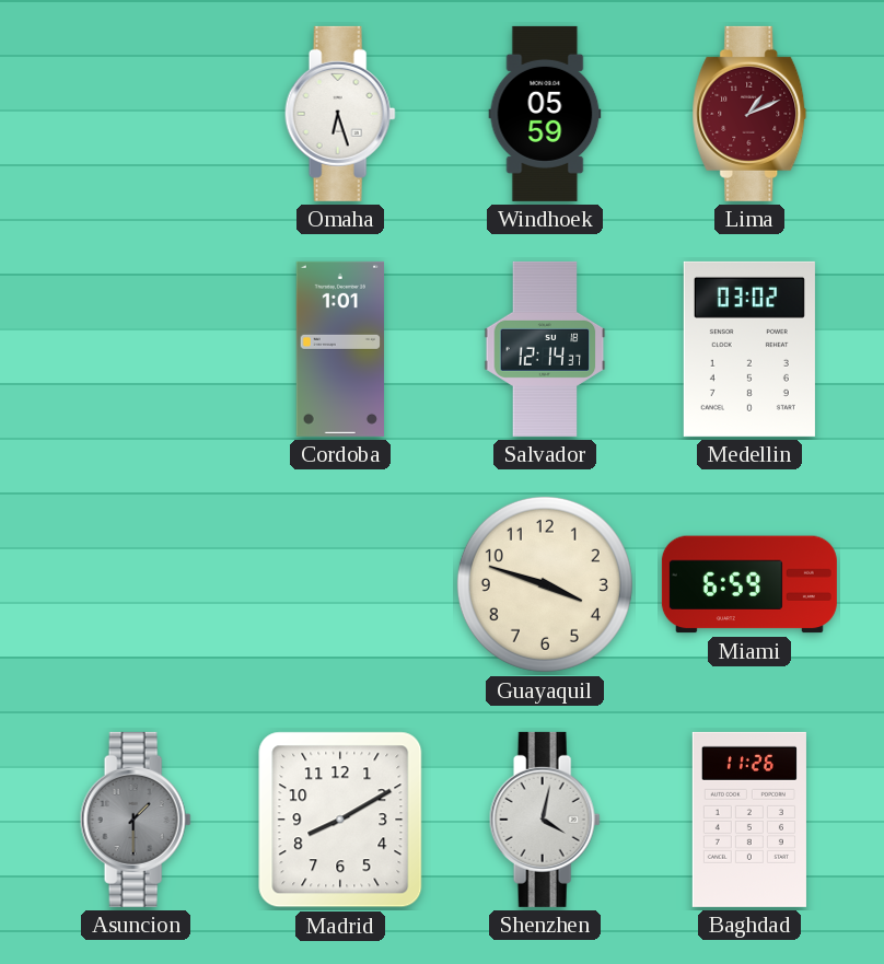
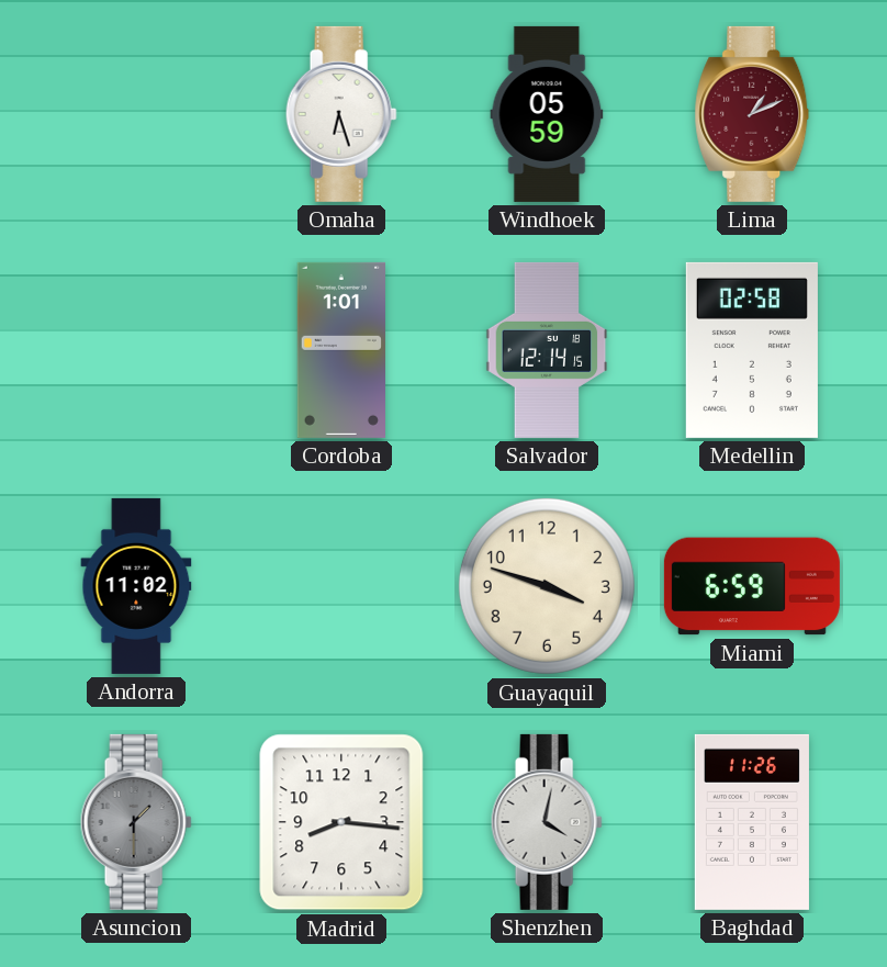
Salvador: 12:14:37 -> 12:14:15
Medellin: 03:02 -> 02:58
Andorra: none -> 11:02
Madrid: 8:10 -> 8:16
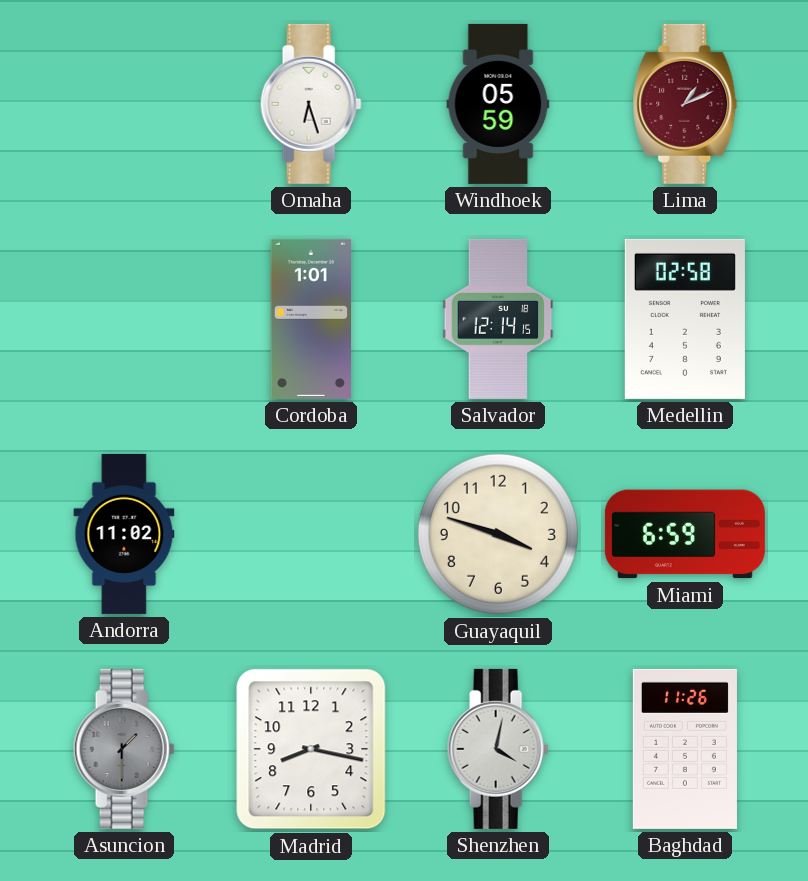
Madrid: 8:16 -> 8:17
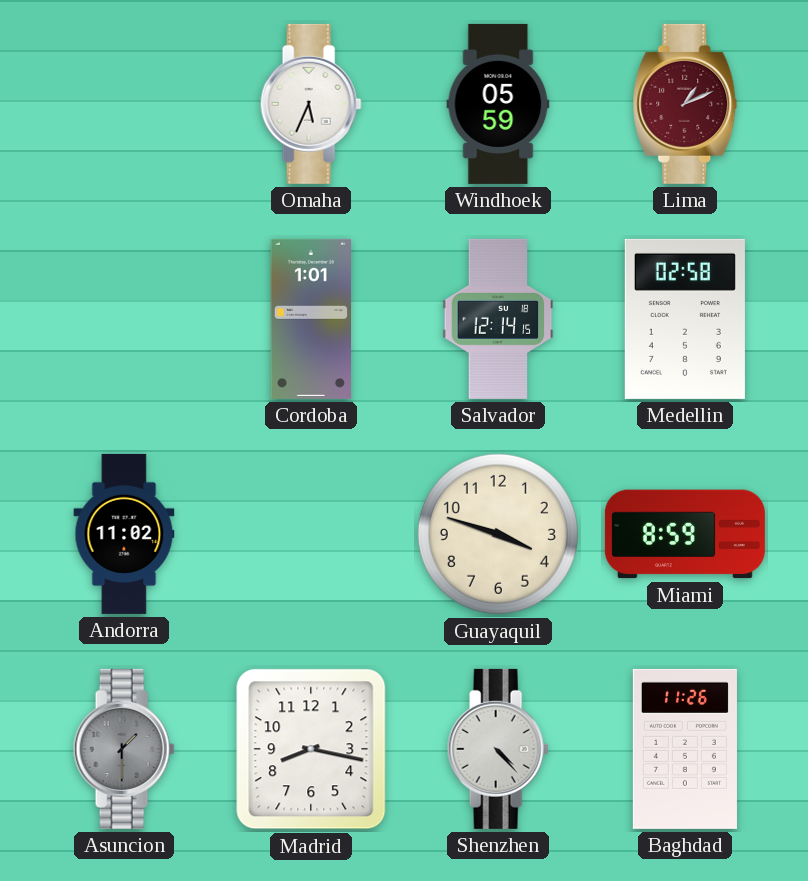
Omaha: 6:27 -> 5:34
Miami: 6:59 -> 8:59
Shenzhen: 4:02 -> 4:23
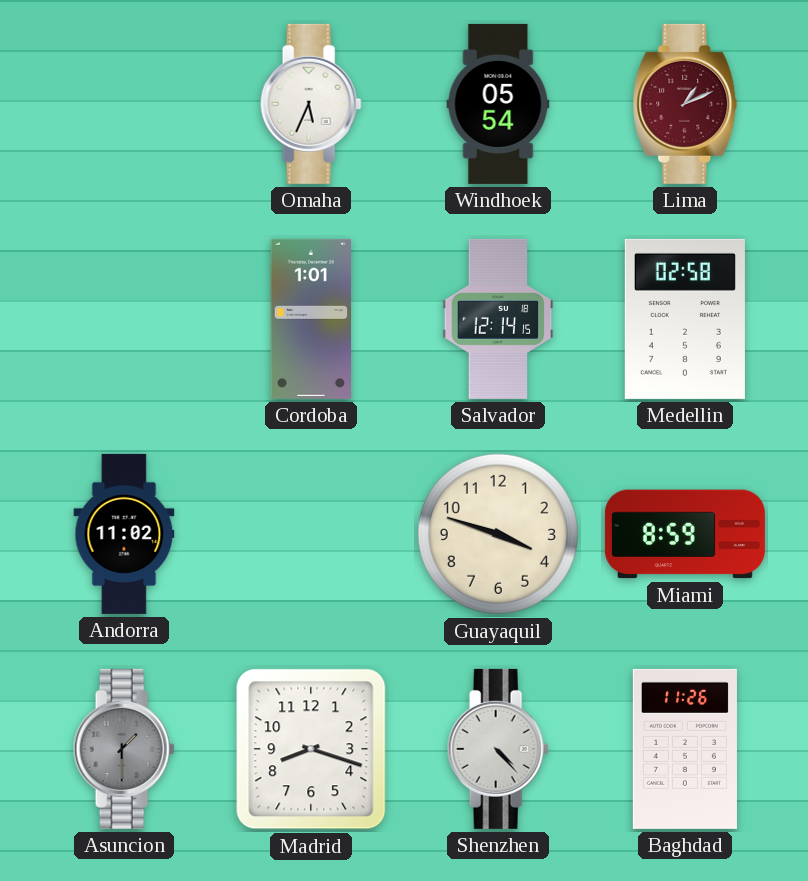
Windhoek: 05:59 -> 05:54
Madrid: 8:17 -> 8:18
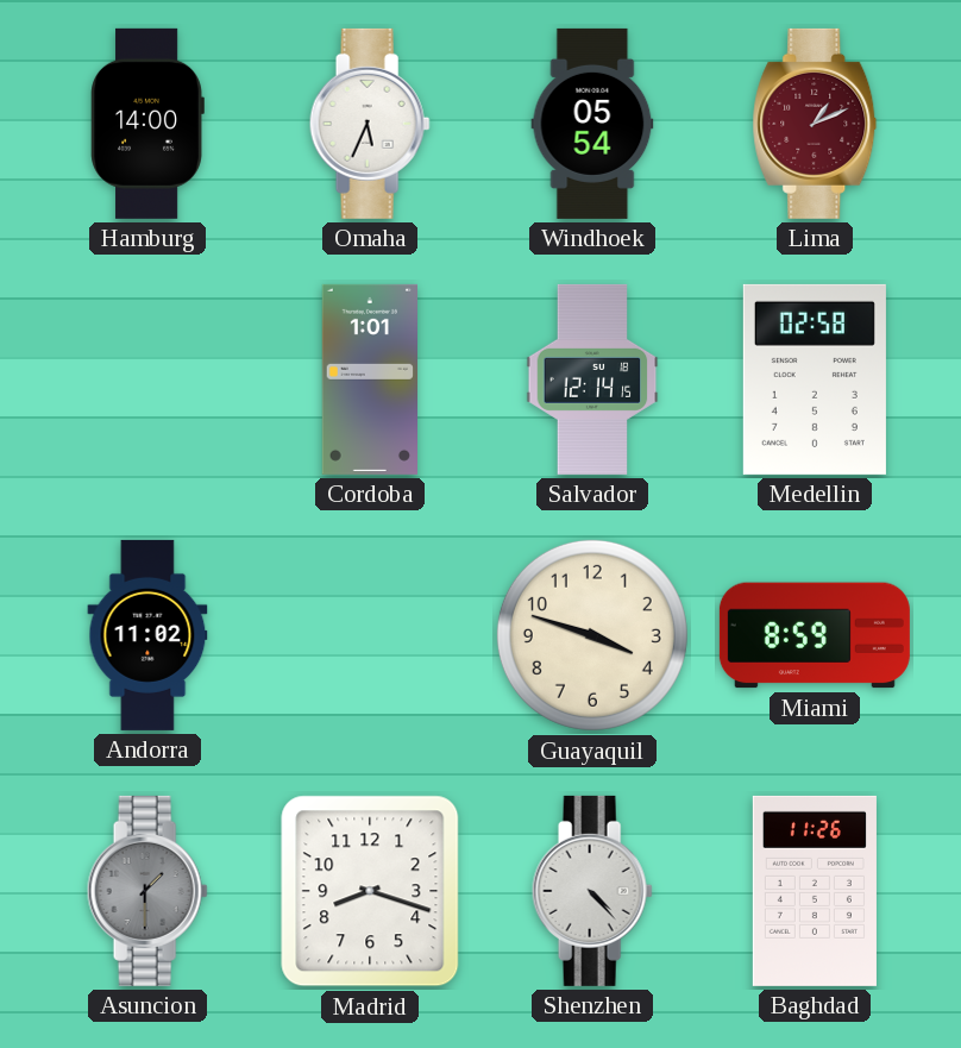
Hamburg: none -> 14:00
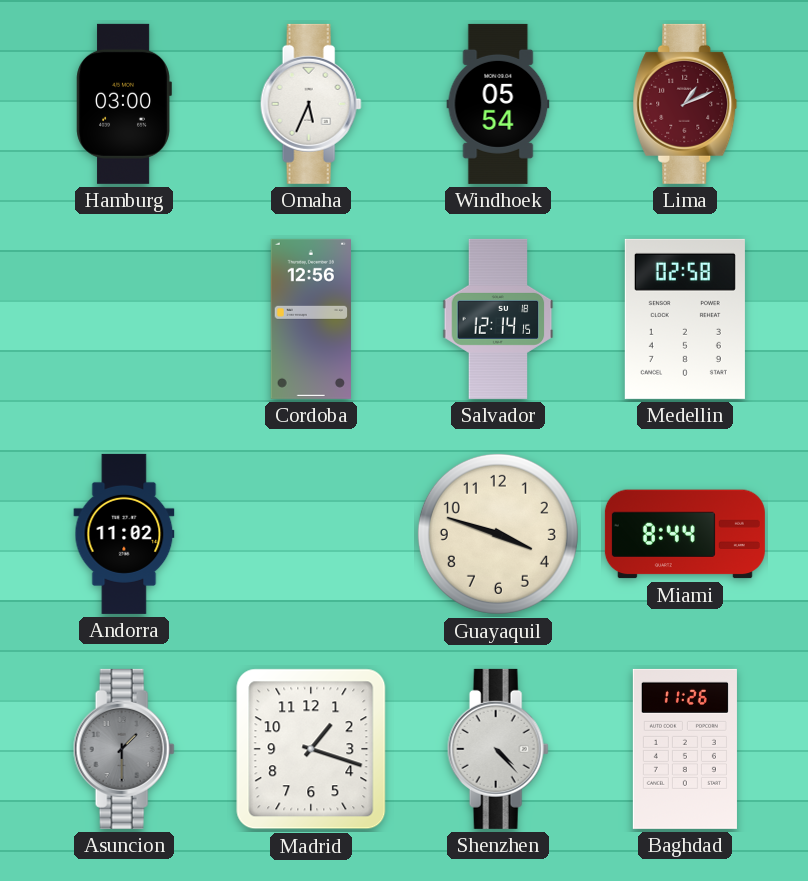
Hamburg: 14:00 -> 03:00
Cordoba: 1:01 -> 12:56
Miami: 8:59 -> 8:44
Madrid: 8:18 -> 1:18
